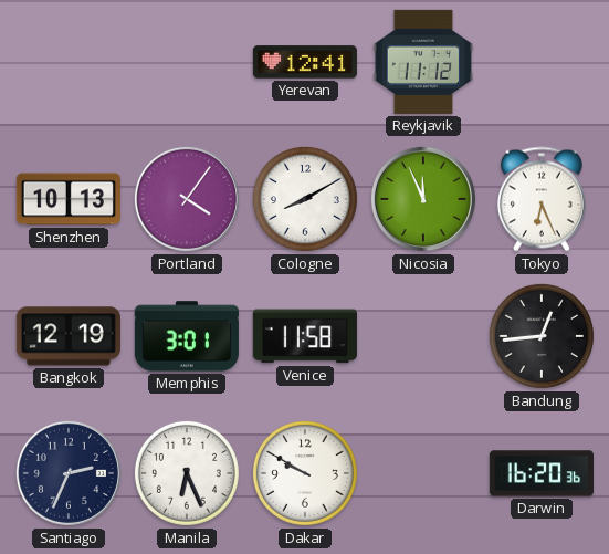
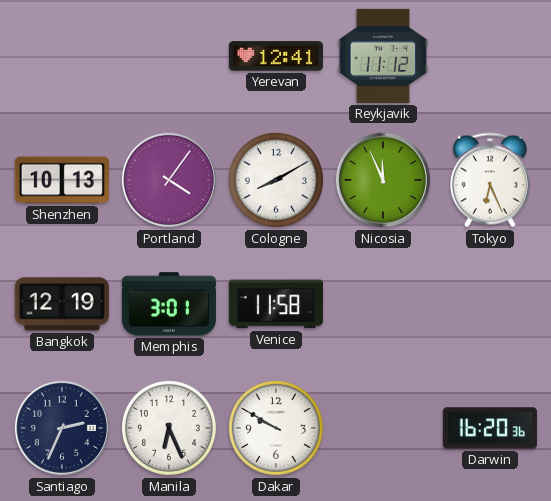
Bandung: 12:44 -> none
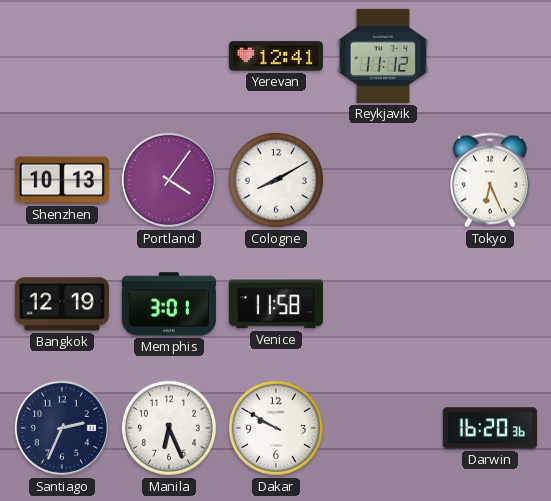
Nicosia: 11:56 -> none
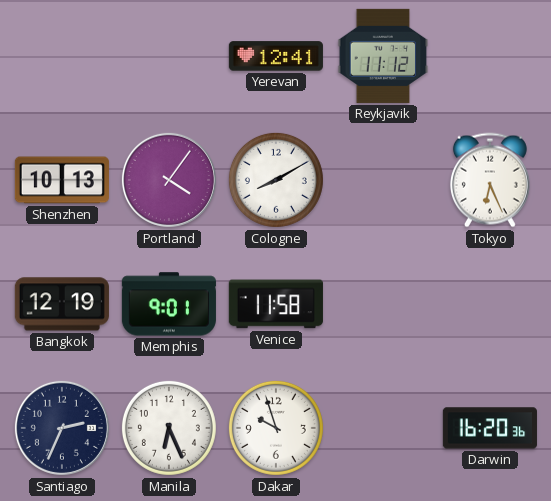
Memphis: 3:01 -> 9:01
Dakar: 9:50 -> 9:57
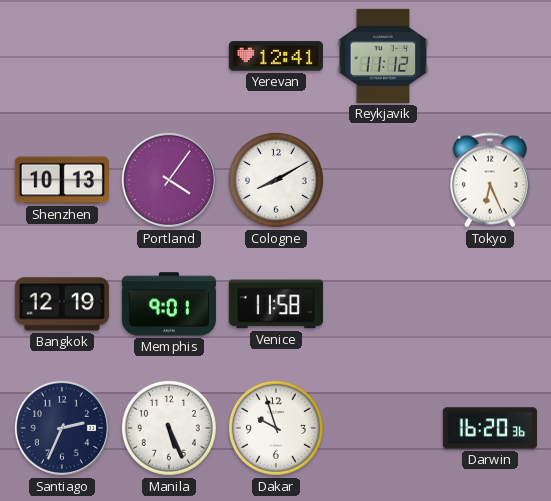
Manila: 6:26 -> 5:26
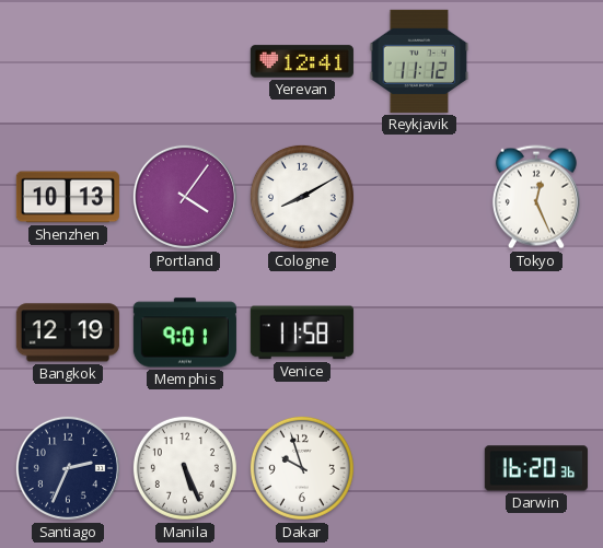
Tokyo: 6:26 -> 12:26
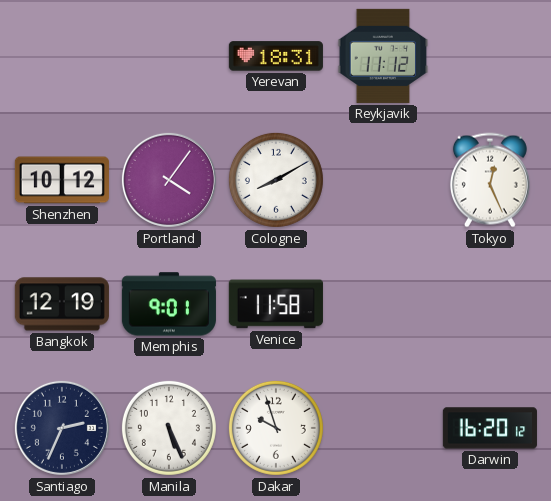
Yerevan: 12:41 -> 18:31
Shenzhen: 10:13 -> 10:12
Darwin: 16:20:36 -> 16:20:12
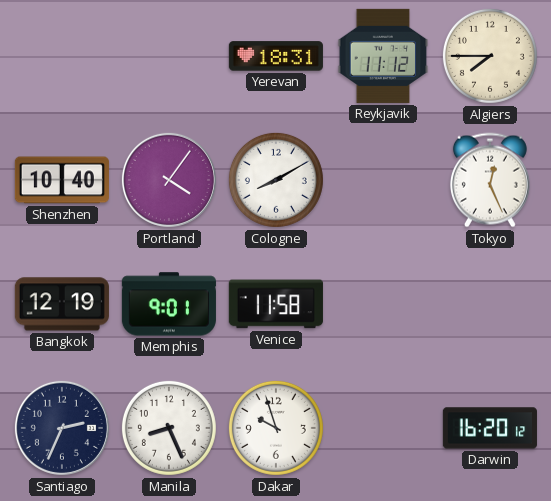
Algiers: none -> 7:45
Shenzhen: 10:12 -> 10:40
Manila: 5:26 -> 8:26
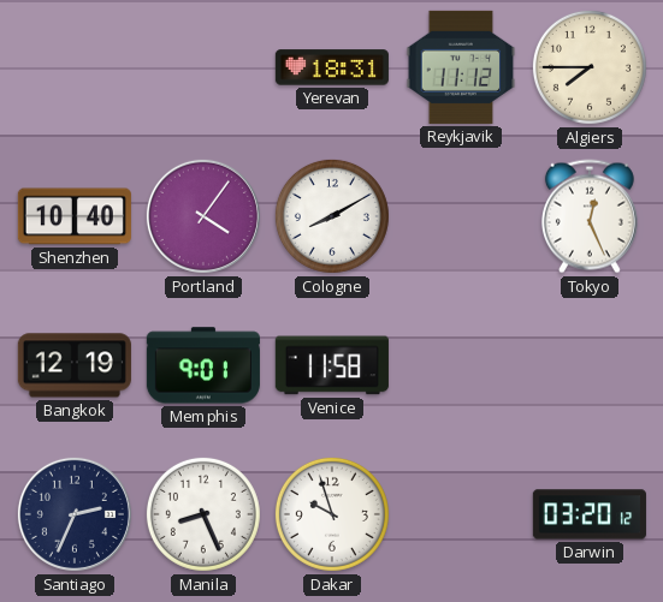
Darwin: 16:20 -> 03:20
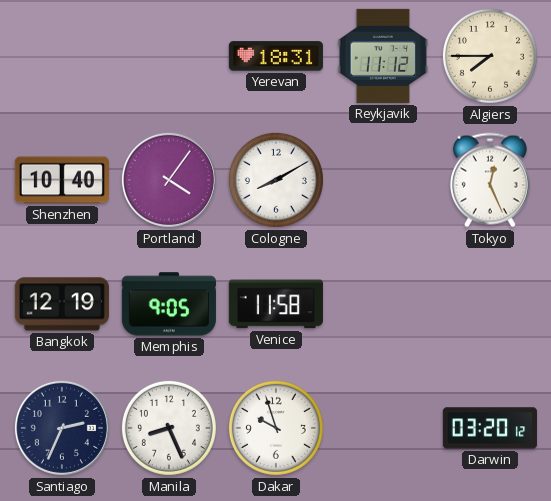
Memphis: 9:01 -> 9:05
